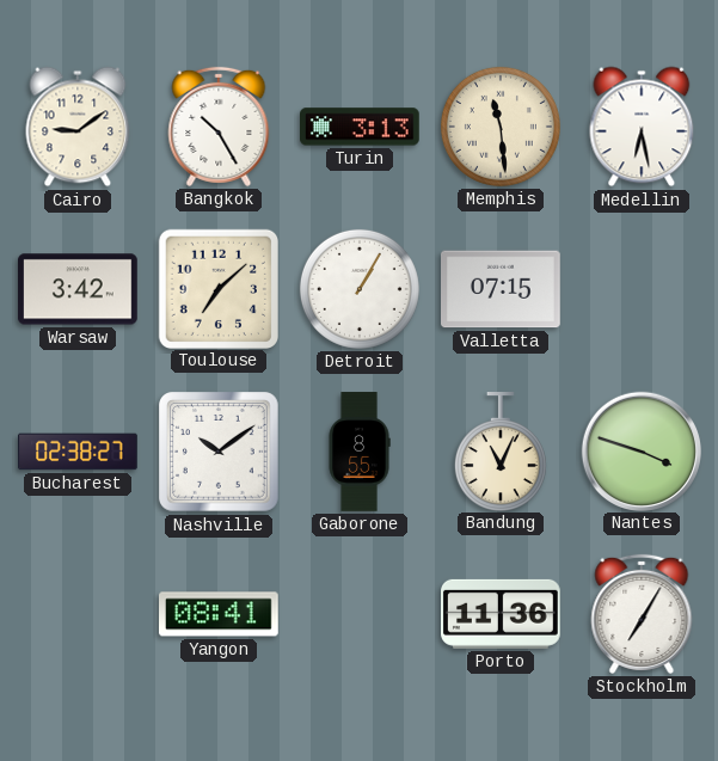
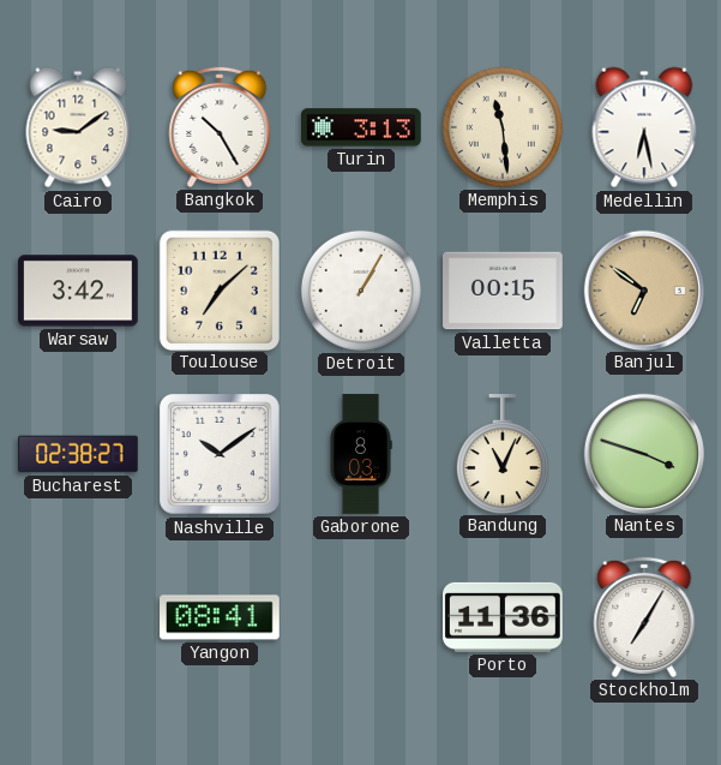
Valletta: 07:15 -> 00:15
Banjul: none -> 6:51
Gaborone: 8:55 -> 8:03
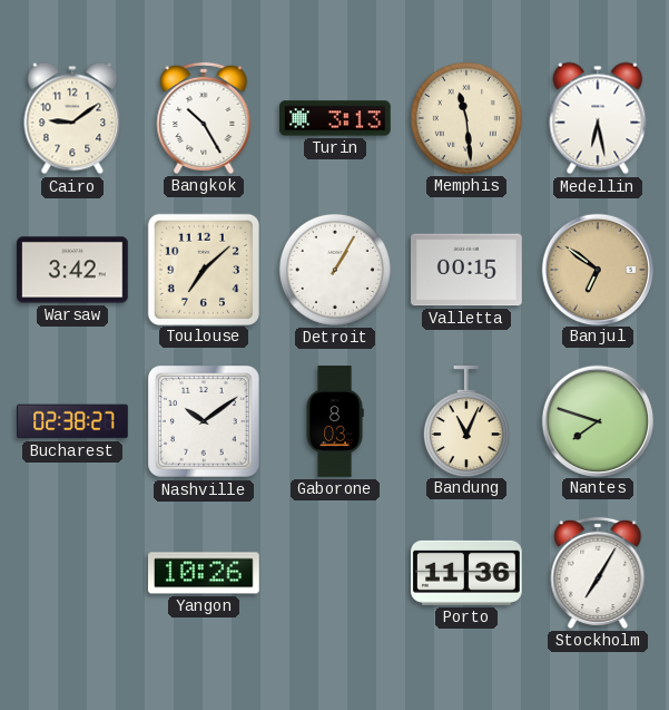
Nantes: 3:48 -> 7:48
Yangon: 08:41 -> 10:26
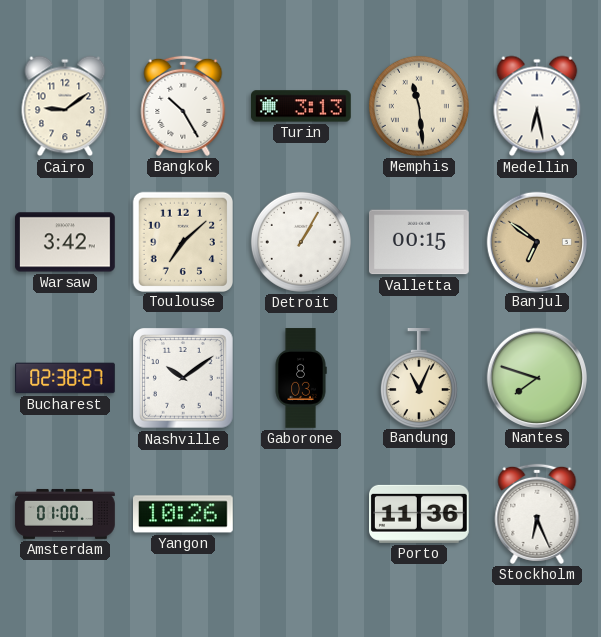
Amsterdam: none -> 01:00
Stockholm: 7:05 -> 6:26
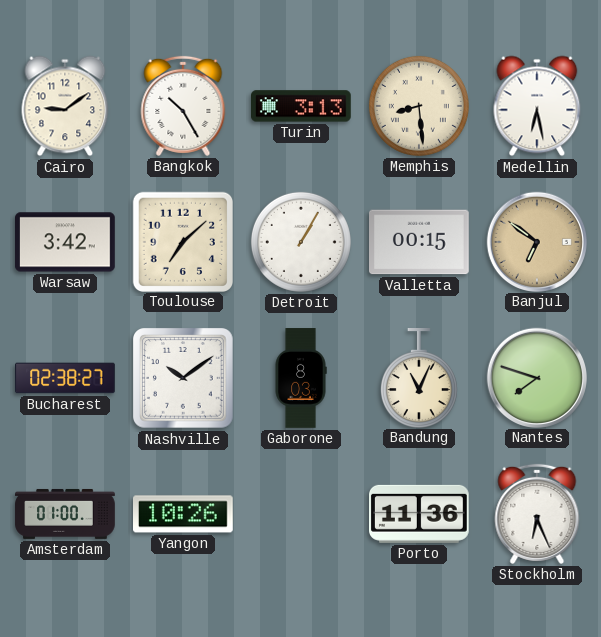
Memphis: 11:29 -> 8:29
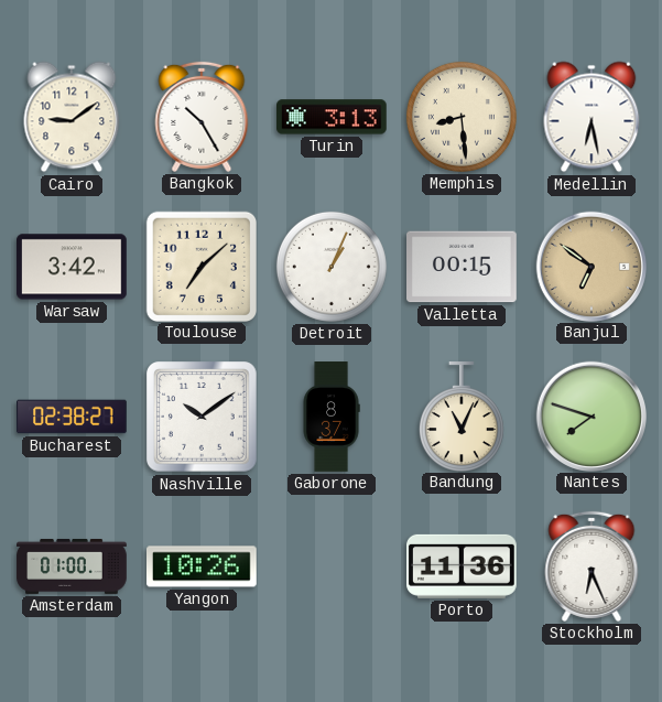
Detroit: 1:05 -> 1:04
Gaborone: 8:03 -> 8:37
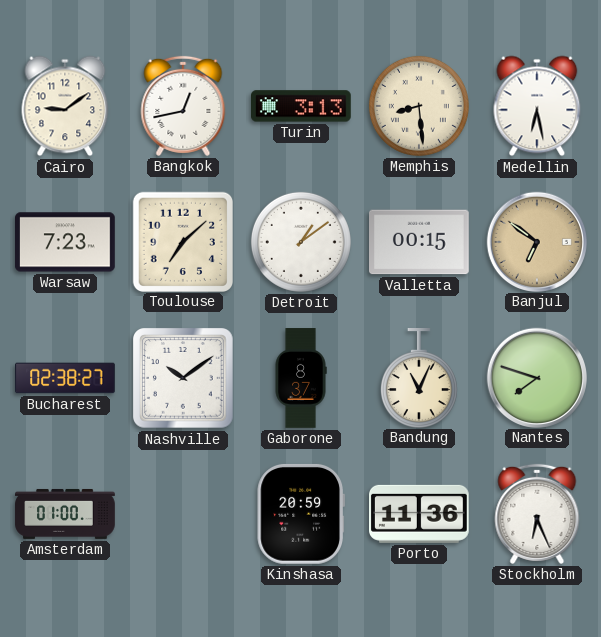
Bangkok: 10:25 -> 12:43
Warsaw: 3:42 -> 7:23
Detroit: 1:04 -> 1:09
Yangon: 10:26 -> none
Kinshasa: none -> 20:59
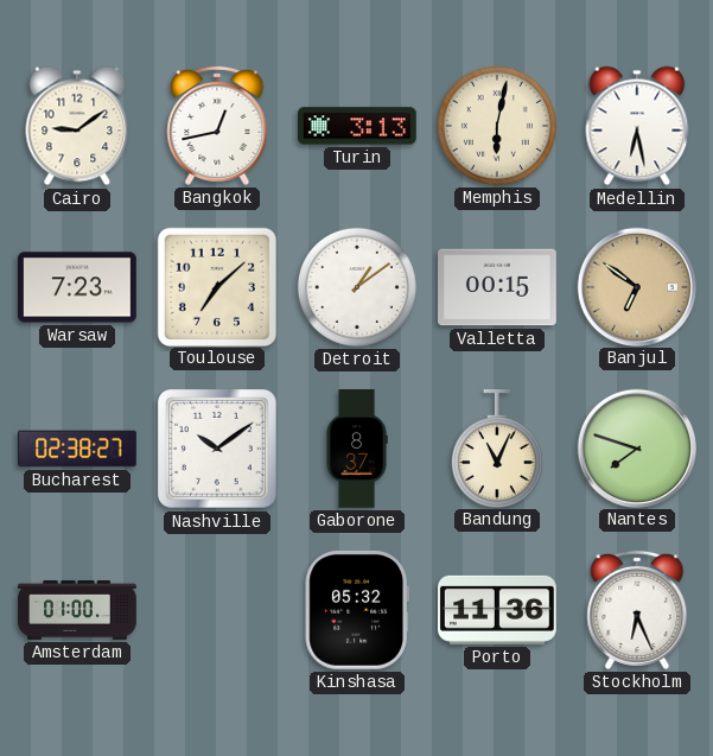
Memphis: 8:29 -> 6:02
Kinshasa: 20:59 -> 05:32
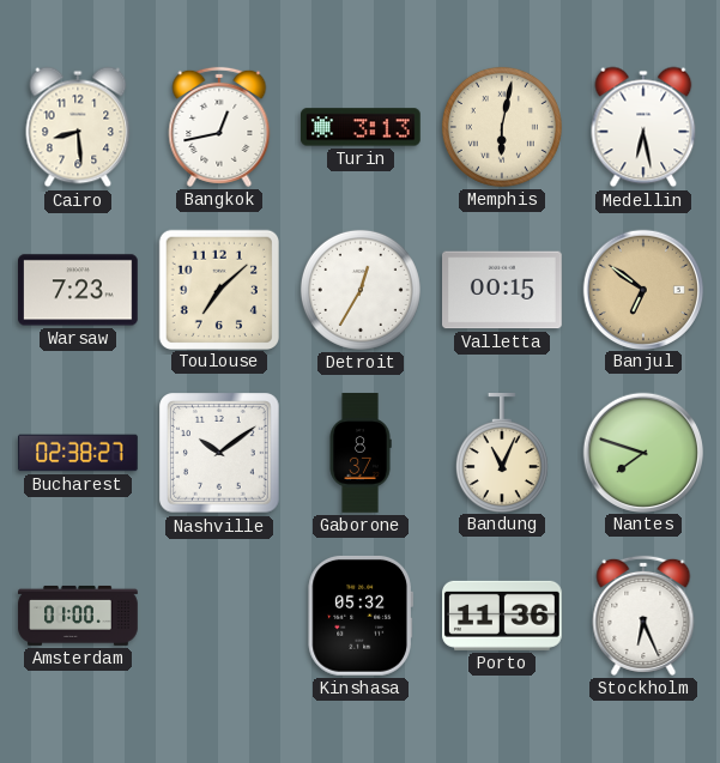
Cairo: 9:09 -> 8:29
Detroit: 1:09 -> 12:35
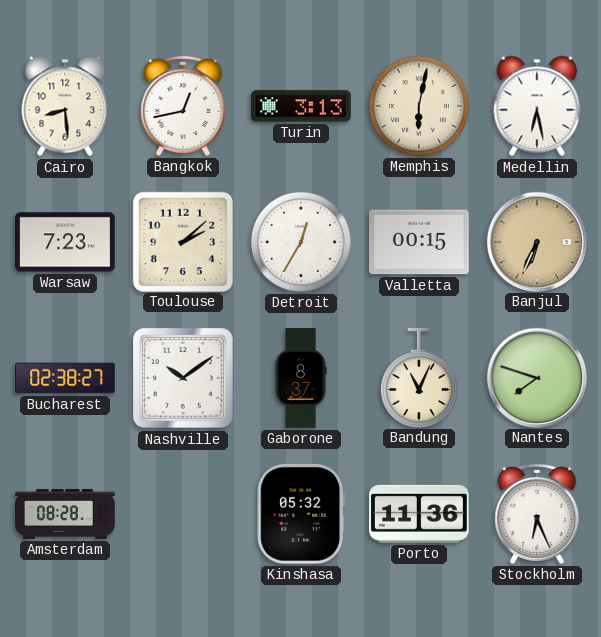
Toulouse: 7:08 -> 2:08
Banjul: 6:51 -> 6:34
Amsterdam: 01:00 -> 08:28
